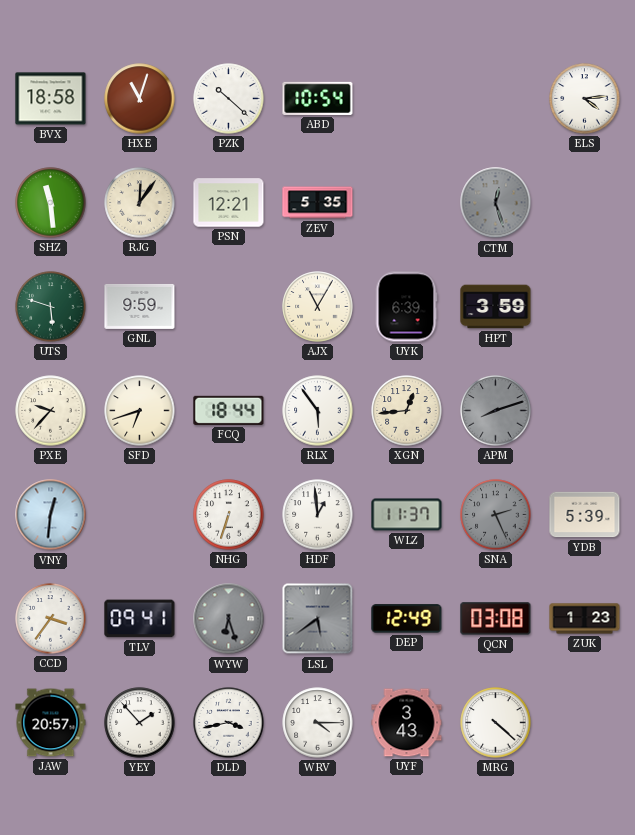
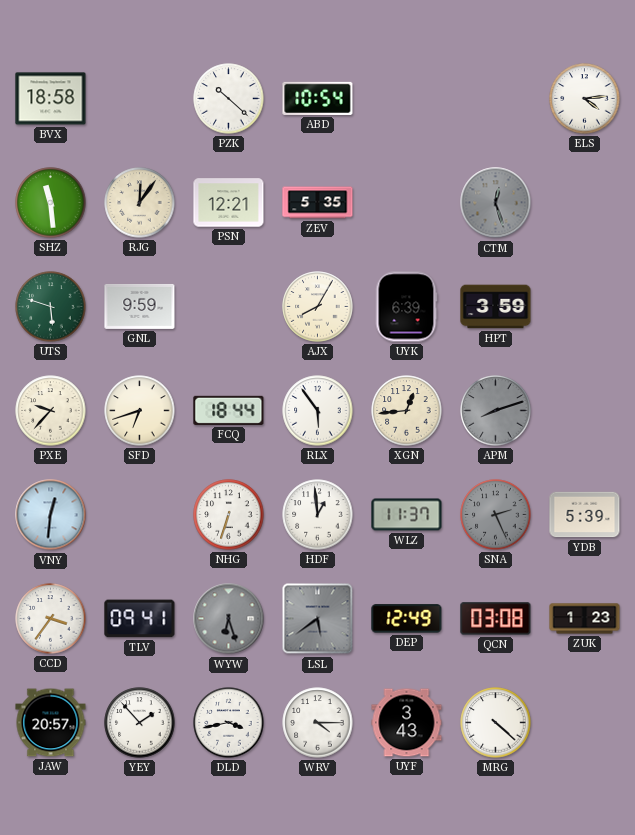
HXE: 11:03 -> none
AJX: 11:05 -> 8:05
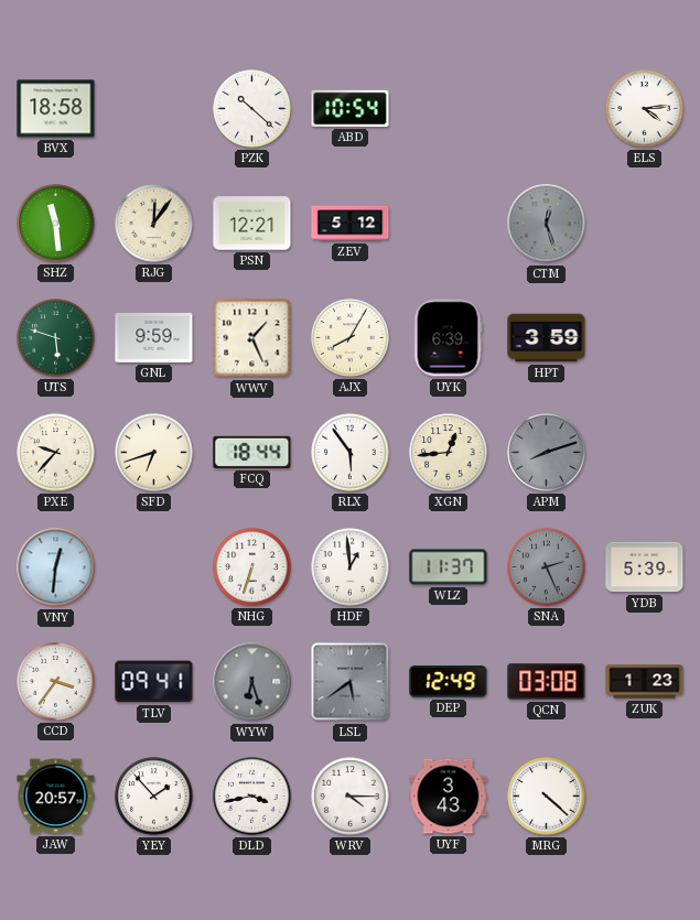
ZEV: 5:35 -> 5:12
WWV: none -> 1:26
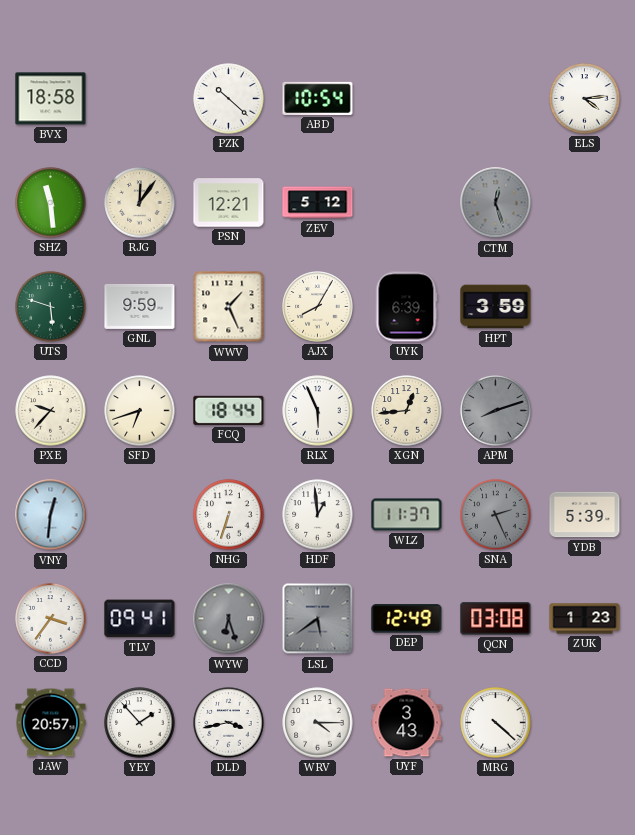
RLX: 5:54 -> 5:56
